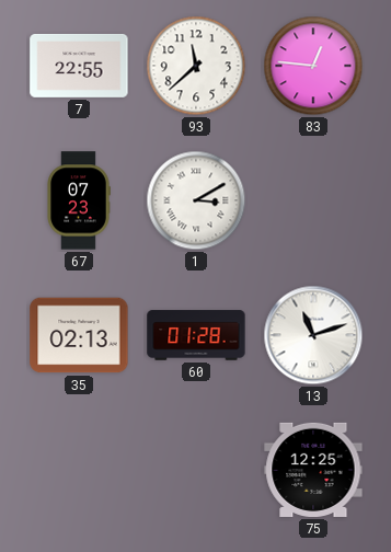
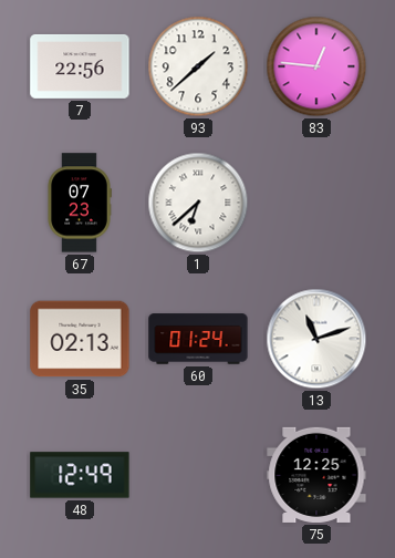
7: 22:55 -> 22:56
93: 11:38 -> 1:38
1: 3:10 -> 6:38
60: 01:28 -> 01:24
48: none -> 12:49
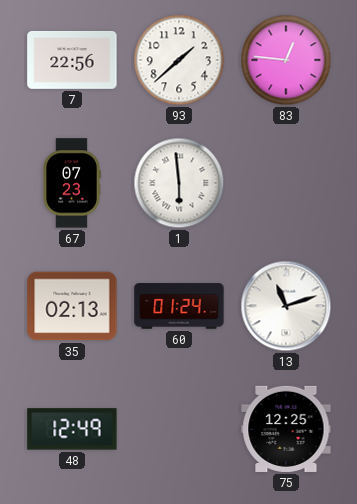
1: 6:38 -> 5:59
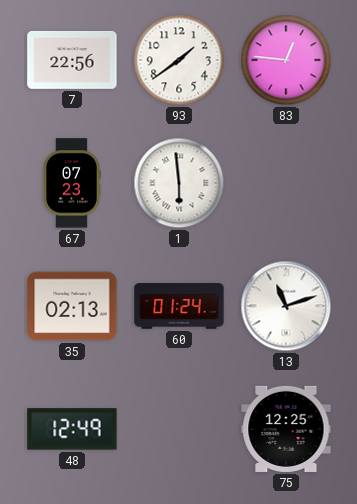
93: 1:38 -> 1:39
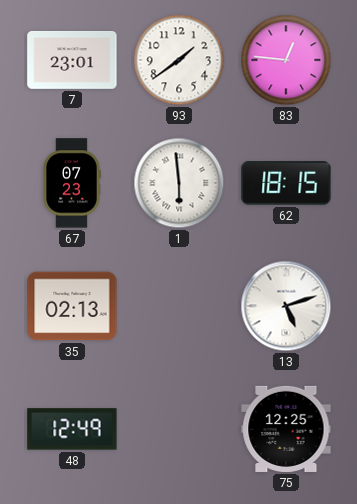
7: 22:56 -> 23:01
62: none -> 18:15
60: 01:24 -> none
13: 11:12 -> 5:12
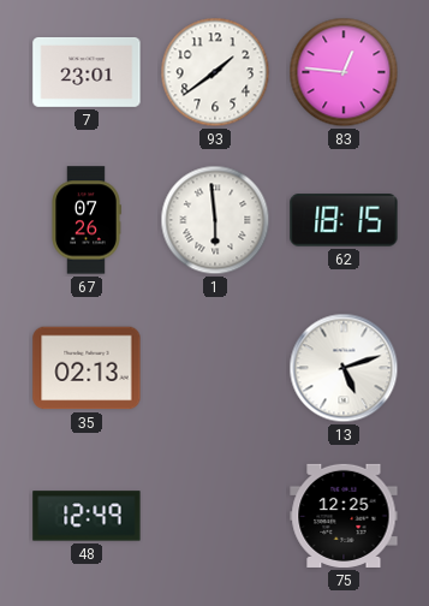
67: 07:23 -> 07:26
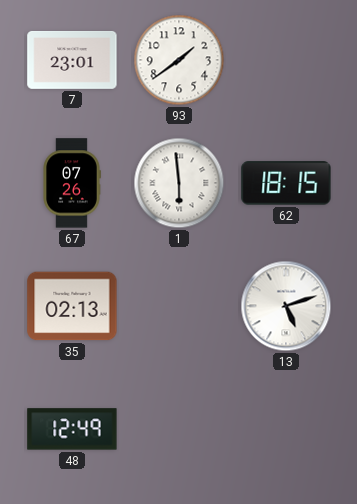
83: 12:46 -> none
75: 12:25 -> none
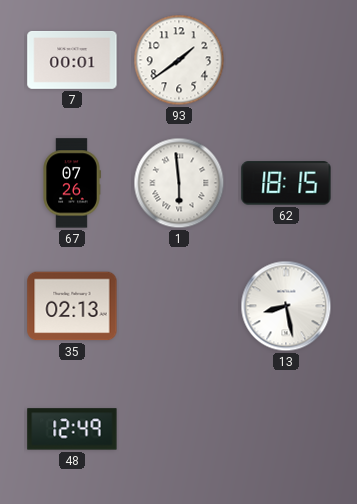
7: 23:01 -> 00:01
13: 5:12 -> 8:28
